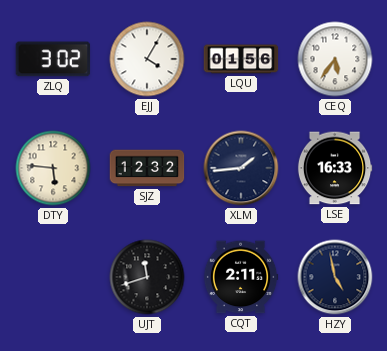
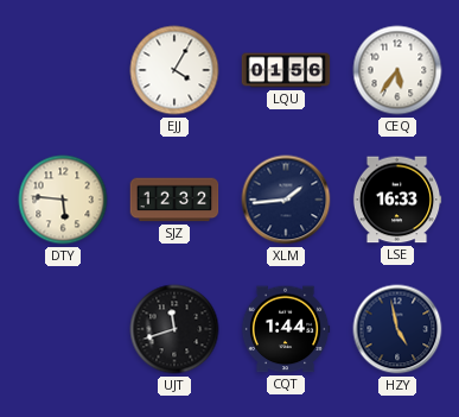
ZLQ: 3:02 -> none
CQT: 2:11 -> 1:44
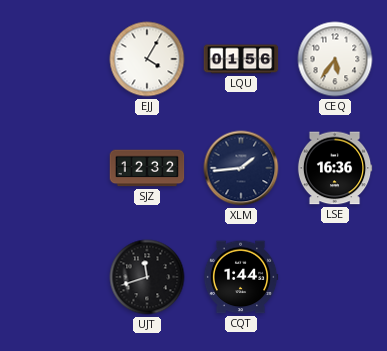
DTY: 5:46 -> none
LSE: 16:33 -> 16:36
HZY: 4:58 -> none
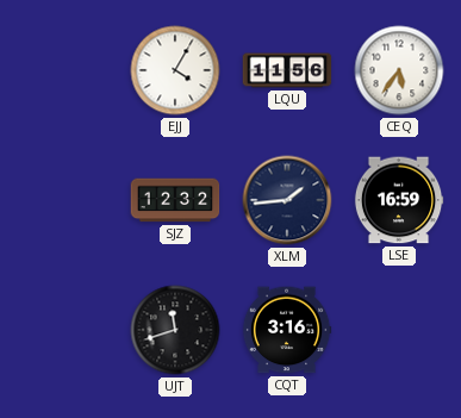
LQU: 01:56 -> 11:56
LSE: 16:36 -> 16:59
CQT: 1:44 -> 3:16
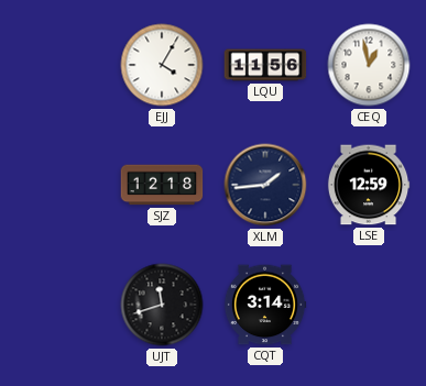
CEQ: 5:36 -> 12:58
SJZ: 12:32 -> 12:18
LSE: 16:59 -> 12:59
CQT: 3:16 -> 3:14
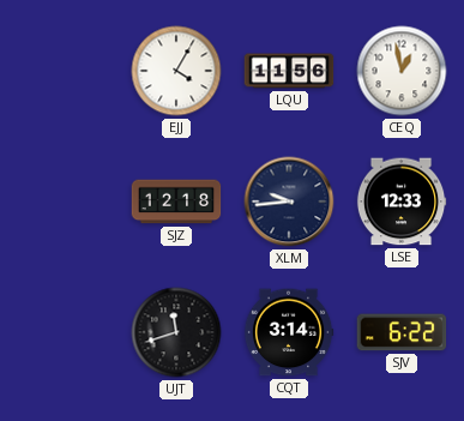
XLM: 1:44 -> 9:44
LSE: 12:59 -> 12:33
SJV: none -> 6:22
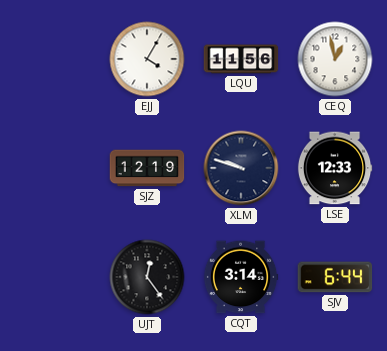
SJZ: 12:18 -> 12:19
XLM: 9:44 -> 9:48
UJT: 11:42 -> 12:24
SJV: 6:22 -> 6:44
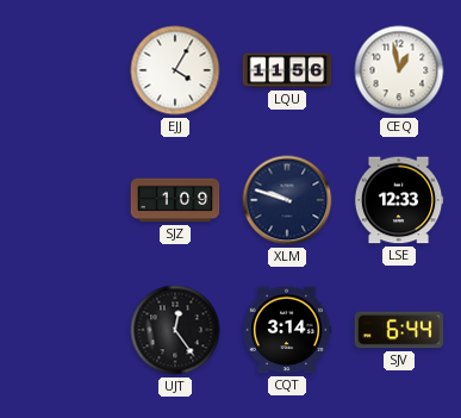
SJZ: 12:19 -> 1:09
